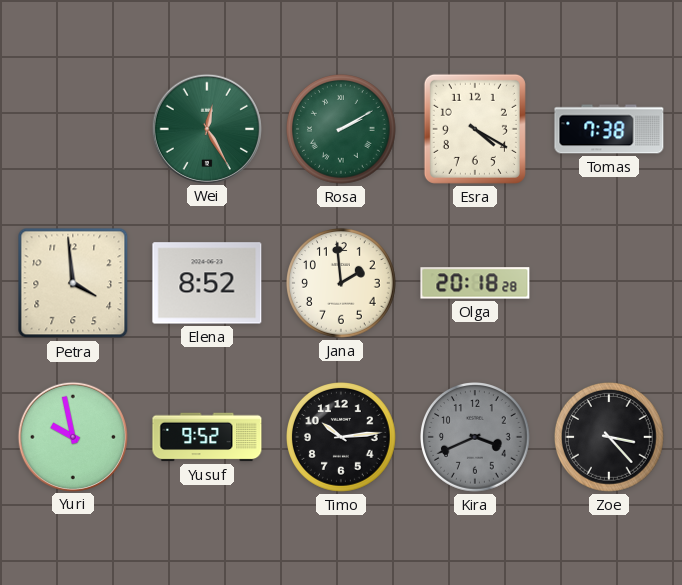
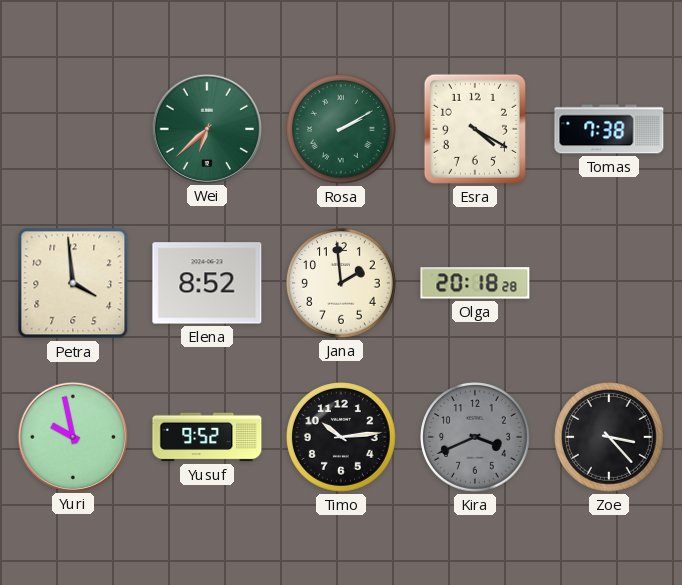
Wei: 12:25 -> 6:38
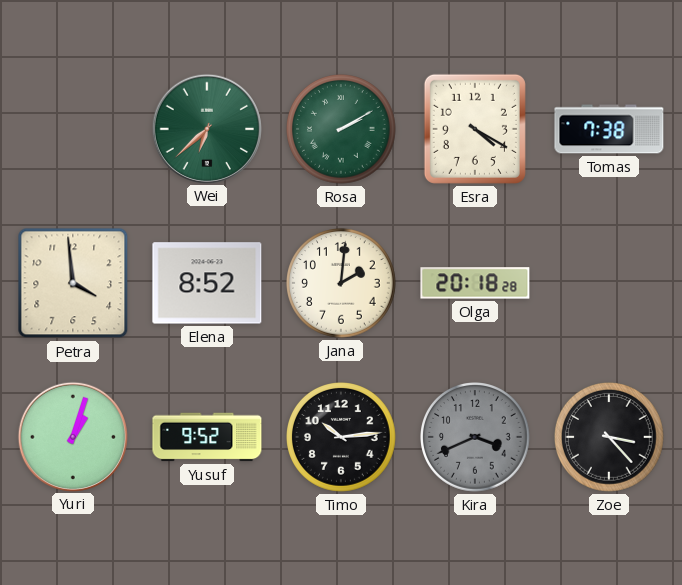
Jana: 1:59 -> 2:01
Yuri: 9:58 -> 1:03
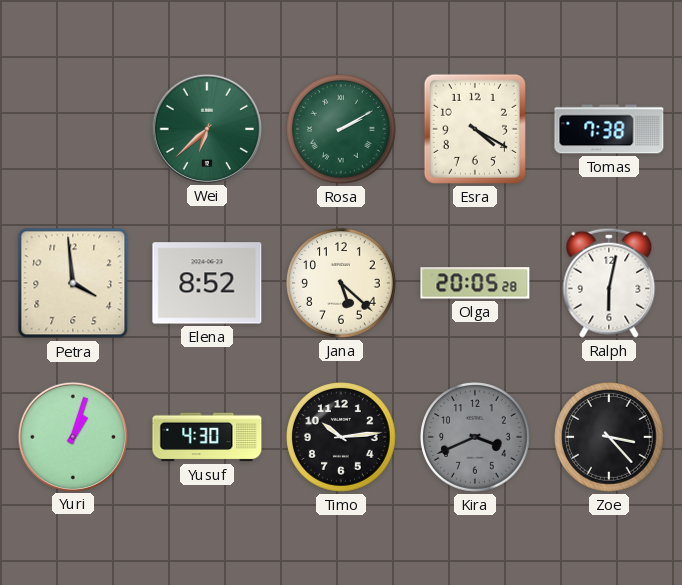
Jana: 2:01 -> 5:22
Olga: 20:18 -> 20:05
Ralph: none -> 6:02
Yusuf: 9:52 -> 4:30
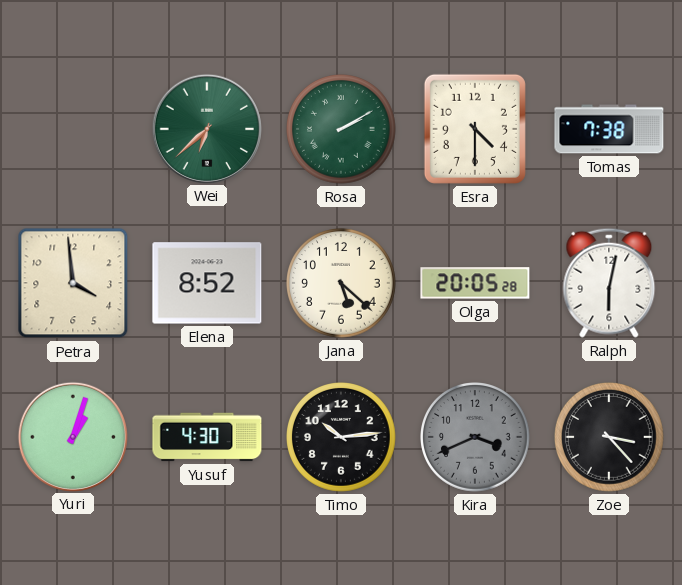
Esra: 4:20 -> 4:30
